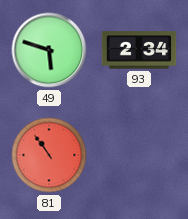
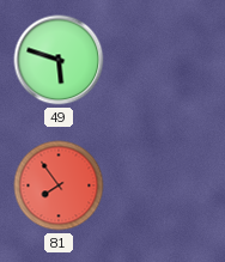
93: 2:34 -> none
81: 10:54 -> 7:54
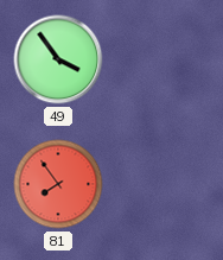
49: 5:48 -> 3:54
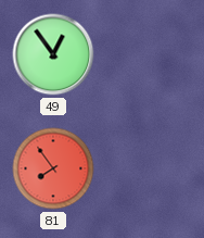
49: 3:54 -> 12:54
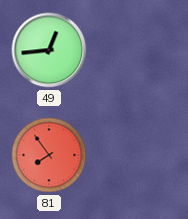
49: 12:54 -> 12:44
